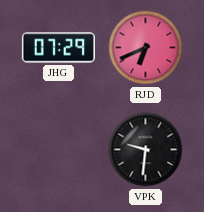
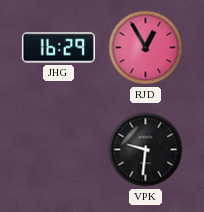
JHG: 07:29 -> 16:29
RJD: 6:41 -> 12:55
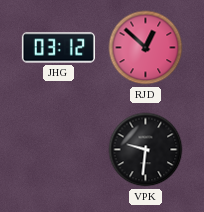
JHG: 16:29 -> 03:12
RJD: 12:55 -> 12:52
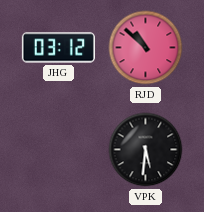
RJD: 12:52 -> 10:52
VPK: 9:31 -> 5:31
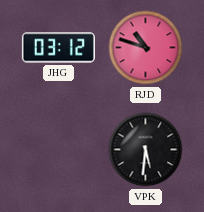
RJD: 10:52 -> 10:48
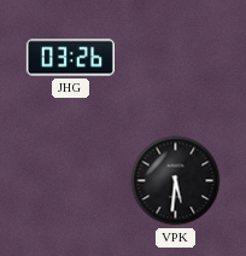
JHG: 03:12 -> 03:26
RJD: 10:48 -> none
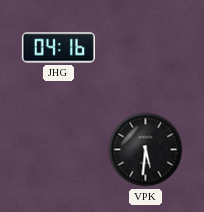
JHG: 03:26 -> 04:16
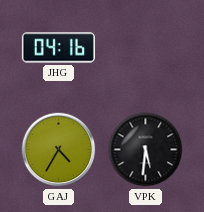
GAJ: none -> 4:35
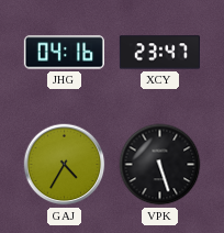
XCY: none -> 23:47
VPK: 5:31 -> 5:27
